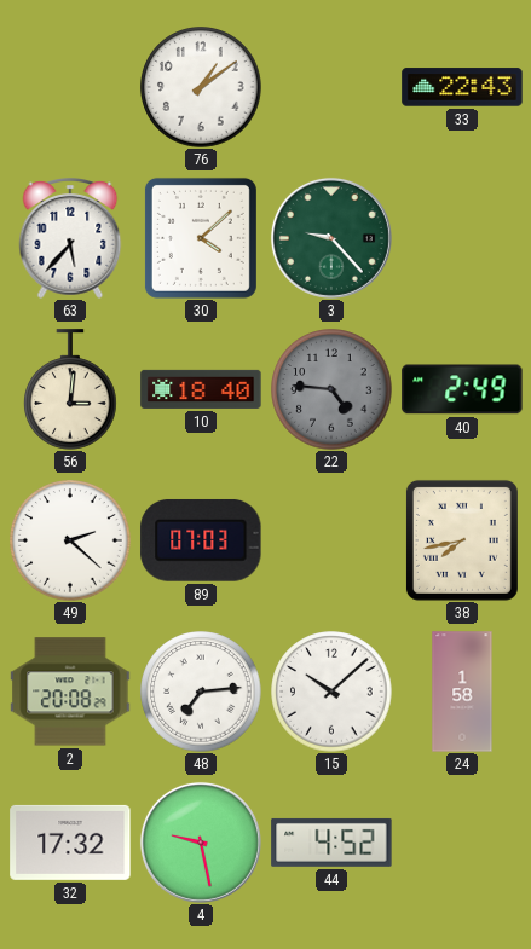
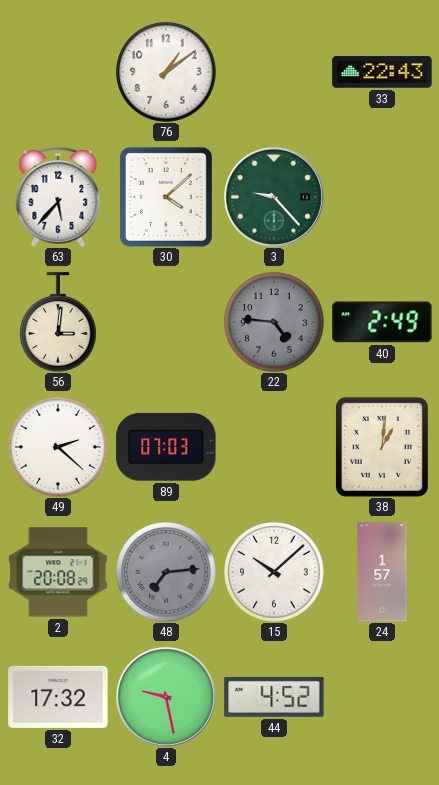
10: 18:40 -> none
38: 7:43 -> 1:01
48 dial: white -> grey
24: 1:58 -> 1:57
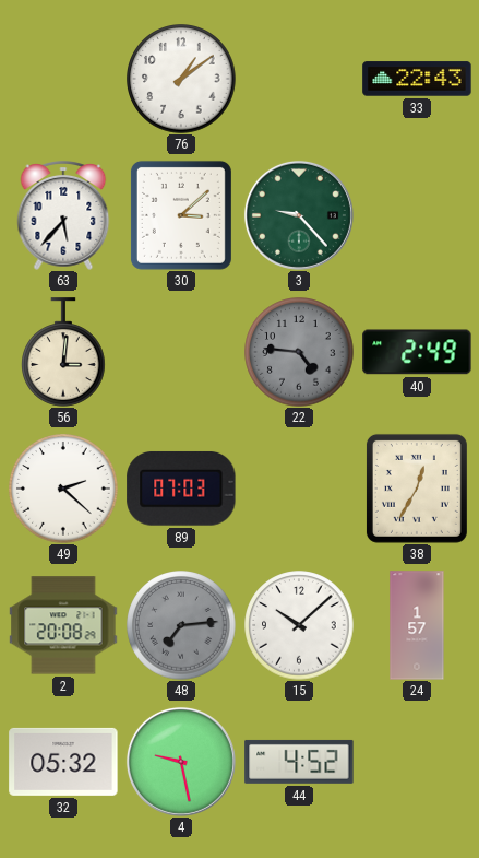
30: 4:08 -> 3:08
38: 1:01 -> 12:35
32: 17:32 -> 05:32
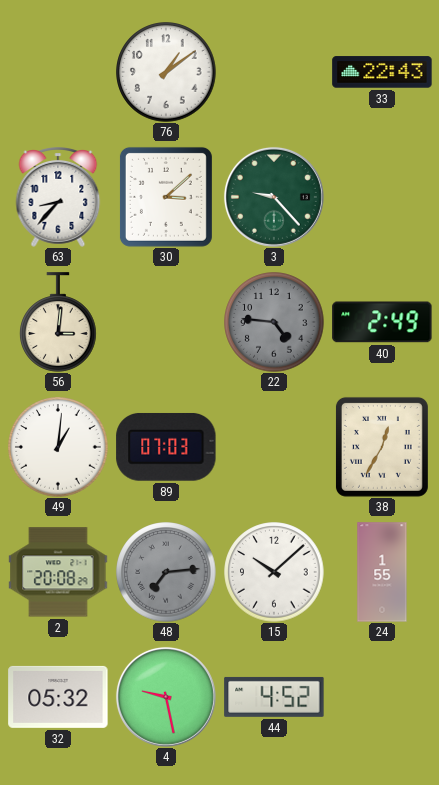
63: 5:37 -> 8:37
49: 2:22 -> 1:01
24: 1:57 -> 1:55
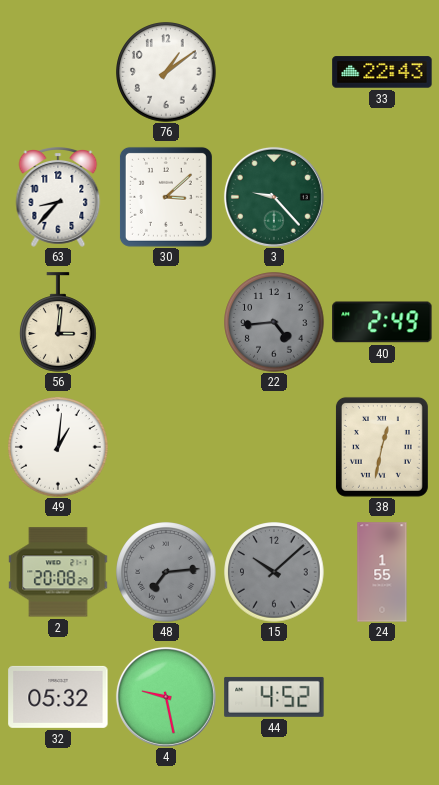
22: 4:46 -> 4:44
89: 07:03 -> none
38: 12:35 -> 12:32
15 dial: white -> grey
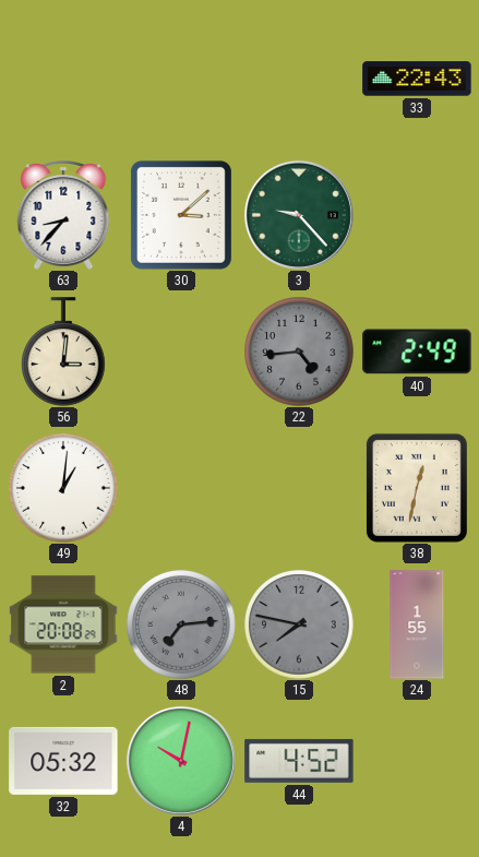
76: 1:09 -> none
15: 10:08 -> 7:47
4: 9:28 -> 10:02
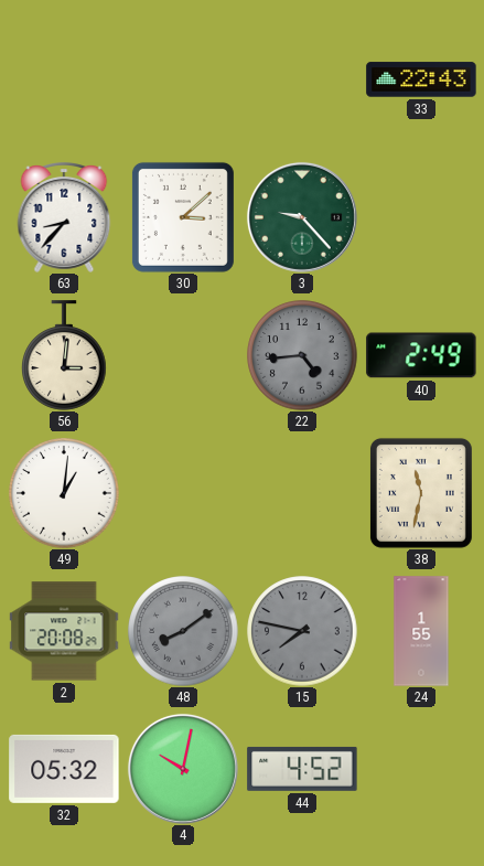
38: 12:32 -> 11:32
48: 7:14 -> 8:09
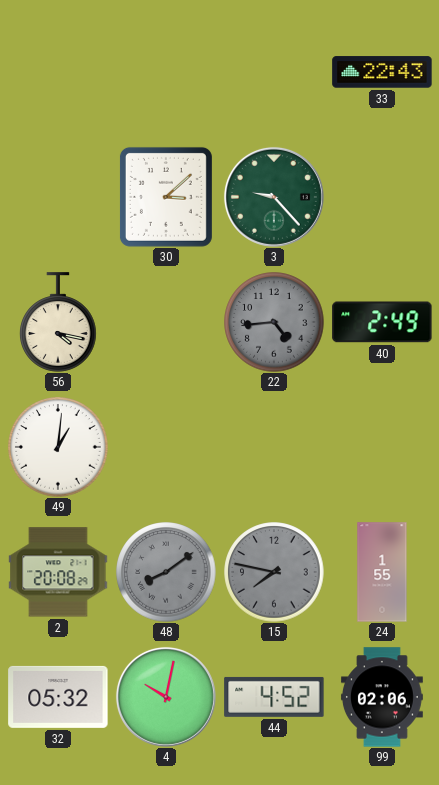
63: 8:37 -> none
56: 3:01 -> 4:17
38: 11:32 -> none
99: none -> 02:06
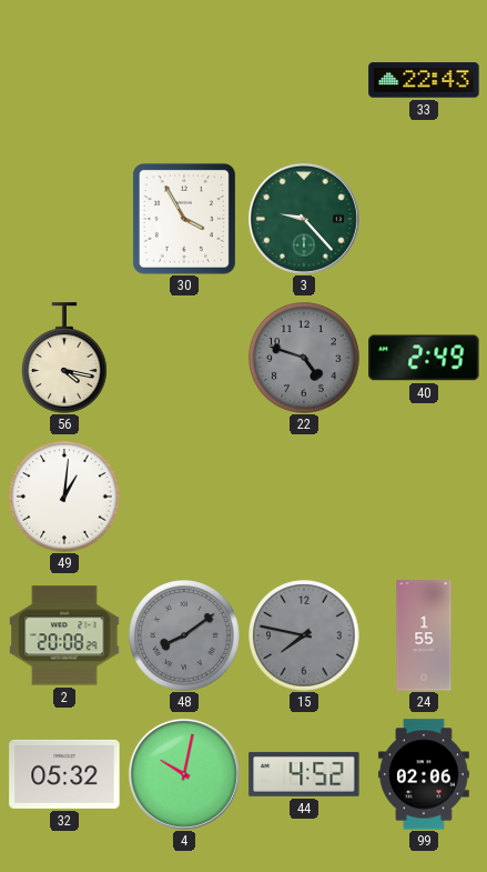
30: 3:08 -> 3:55
22: 4:44 -> 4:48
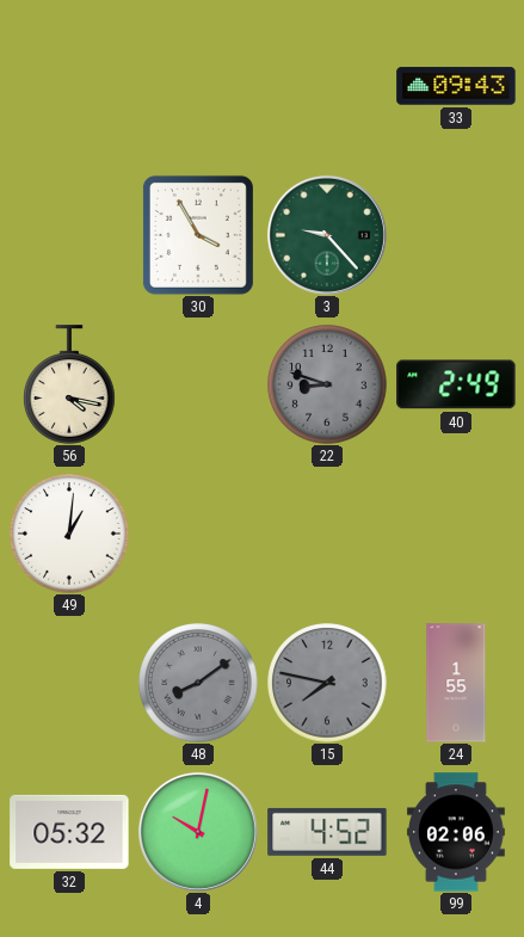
33: 22:43 -> 09:43
22: 4:48 -> 8:48
2: 20:08 -> none
